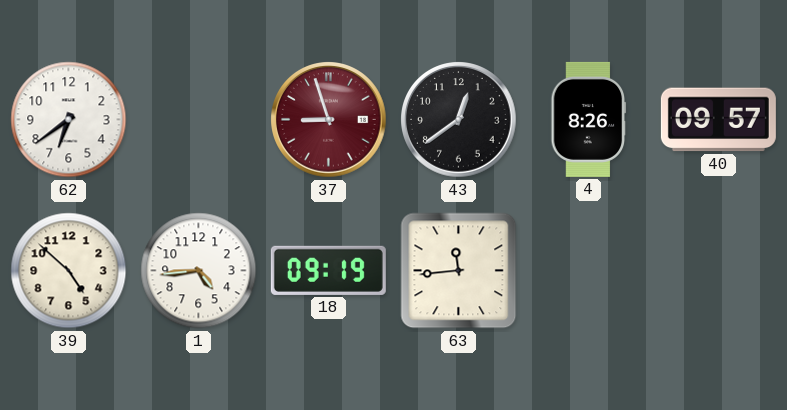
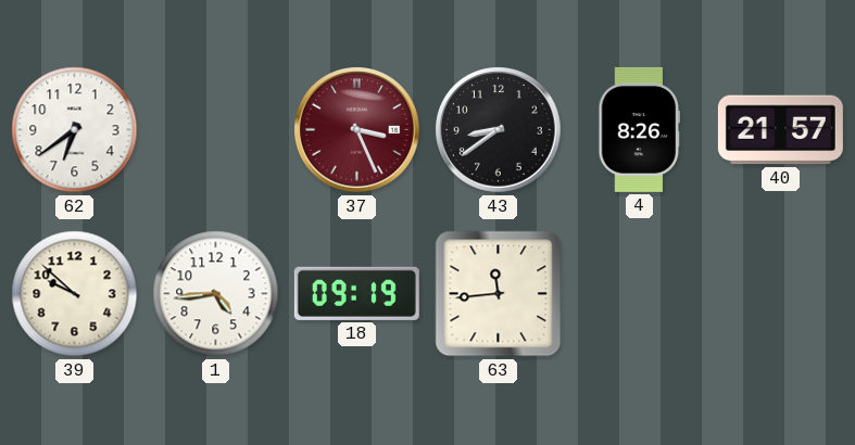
37: 8:57 -> 3:26
43: 12:39 -> 8:39
40: 09:57 -> 21:57
39: 4:52 -> 9:52
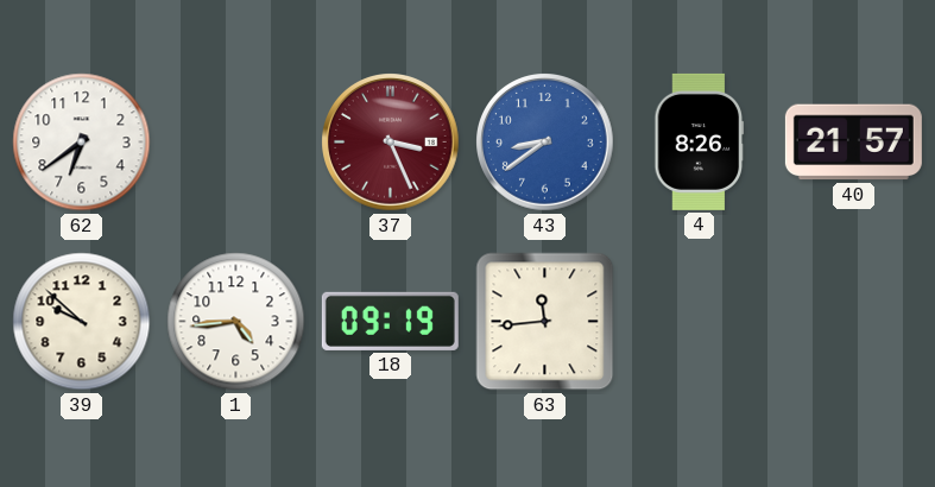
43 dial: black -> blue
